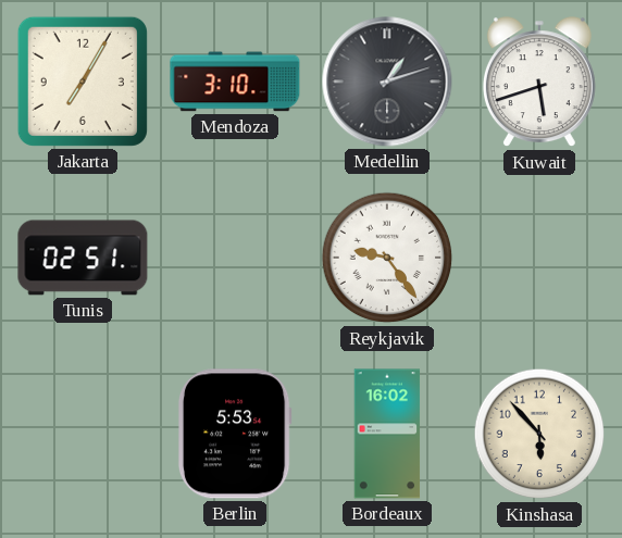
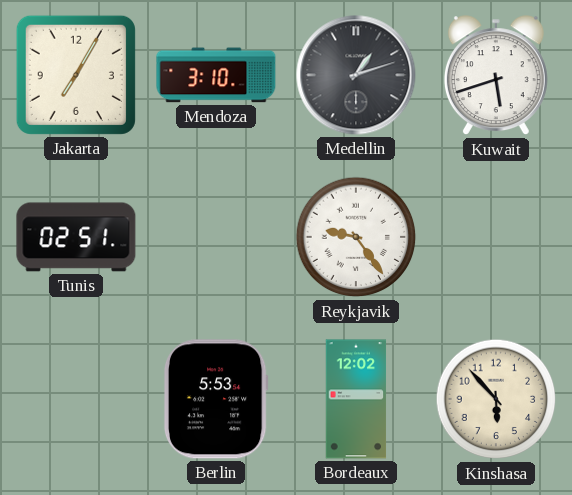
Bordeaux: 16:02 -> 12:02
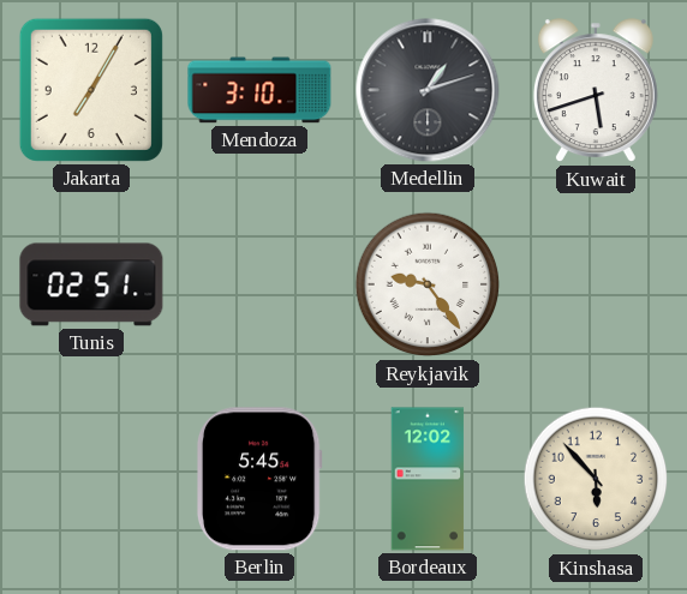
Berlin: 5:53 -> 5:45
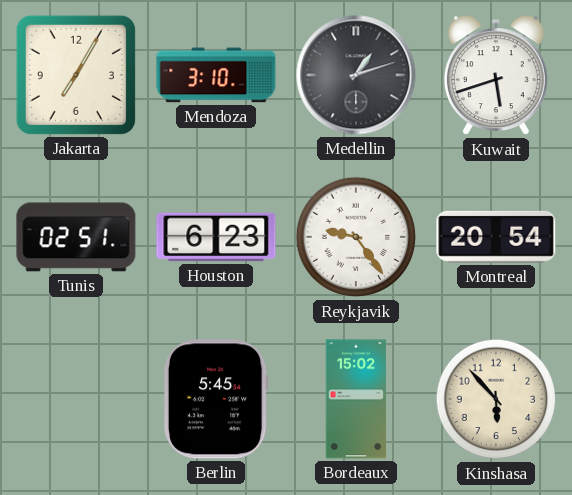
Houston: none -> 6:23
Montreal: none -> 20:54
Bordeaux: 12:02 -> 15:02
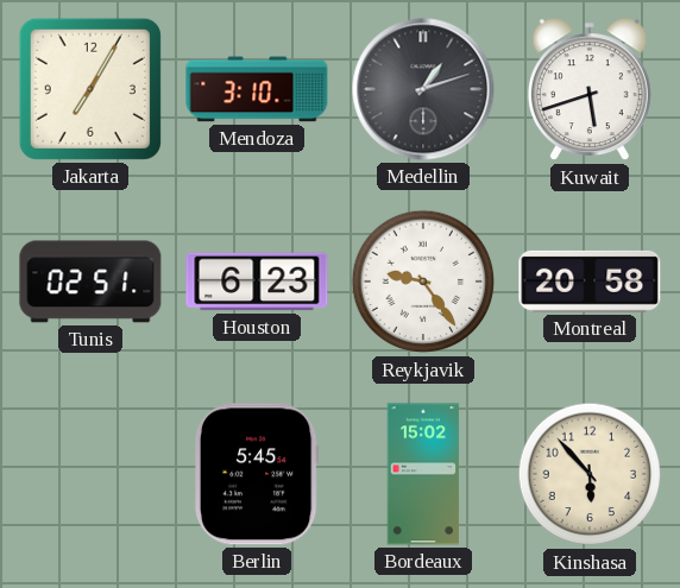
Montreal: 20:54 -> 20:58
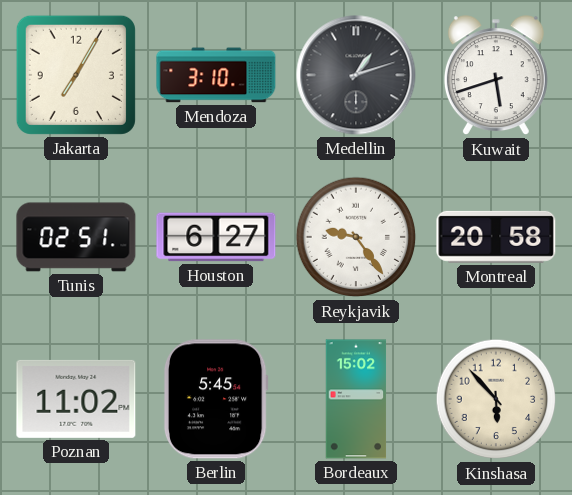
Houston: 6:23 -> 6:27
Poznan: none -> 11:02
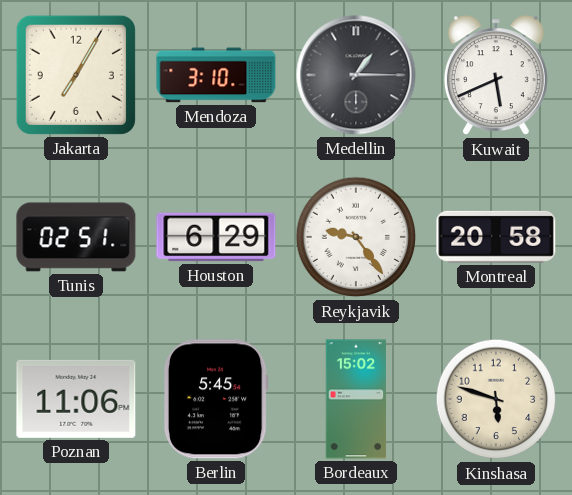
Medellin: 1:12 -> 1:15
Kuwait: 5:42 -> 5:41
Houston: 6:27 -> 6:29
Poznan: 11:02 -> 11:06
Kinshasa: 5:53 -> 5:48
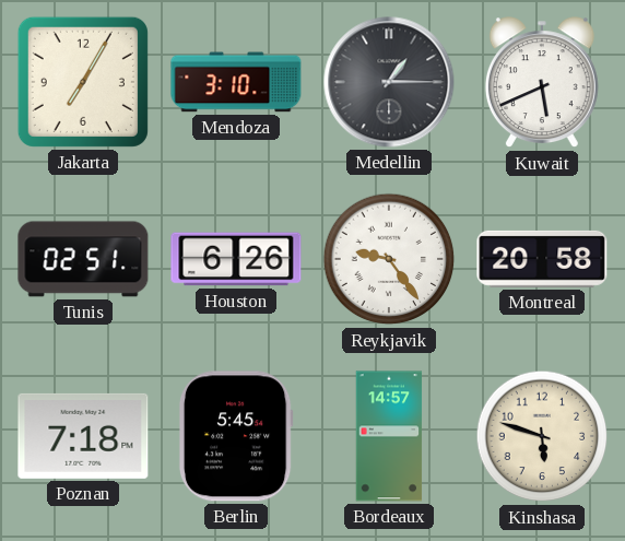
Houston: 6:29 -> 6:26
Poznan: 11:06 -> 7:18
Bordeaux: 15:02 -> 14:57
